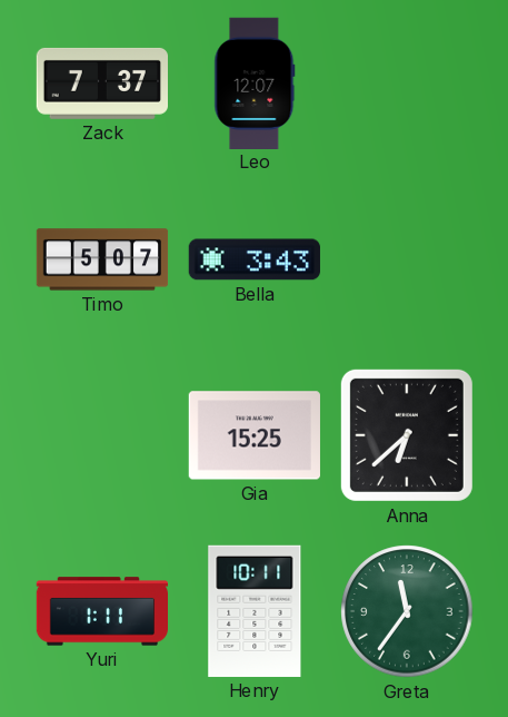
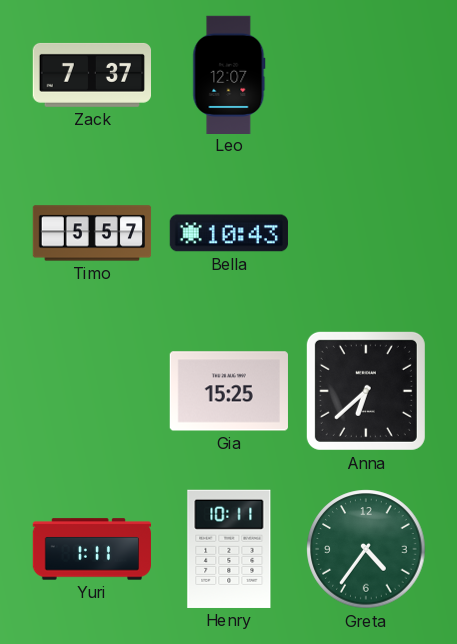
Timo: 5:07 -> 5:57
Bella: 3:43 -> 10:43
Greta: 11:36 -> 4:36
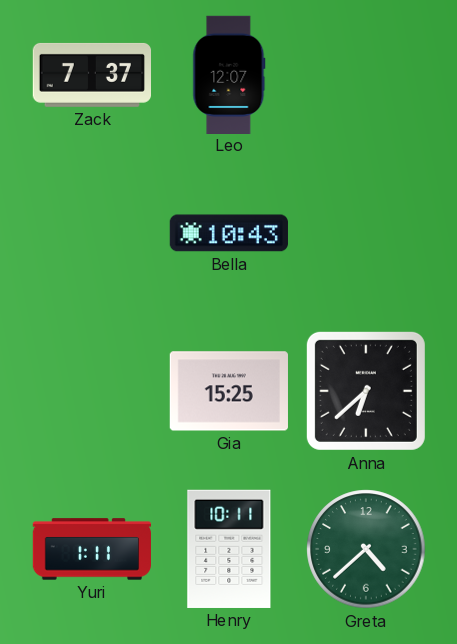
Timo: 5:57 -> none
Greta: 4:36 -> 4:38
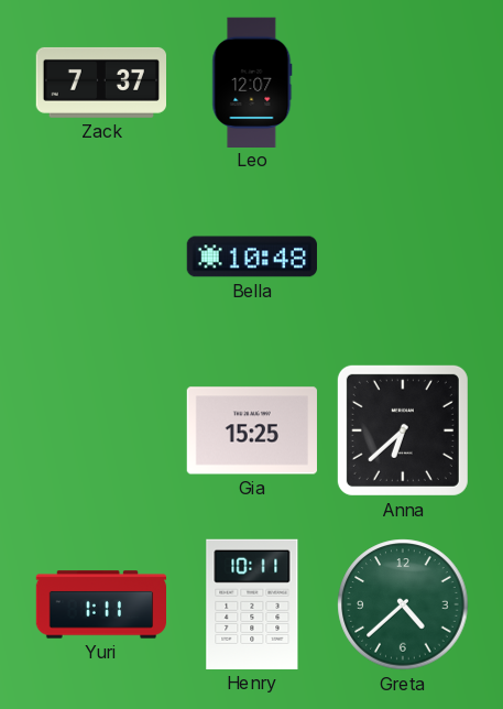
Bella: 10:43 -> 10:48
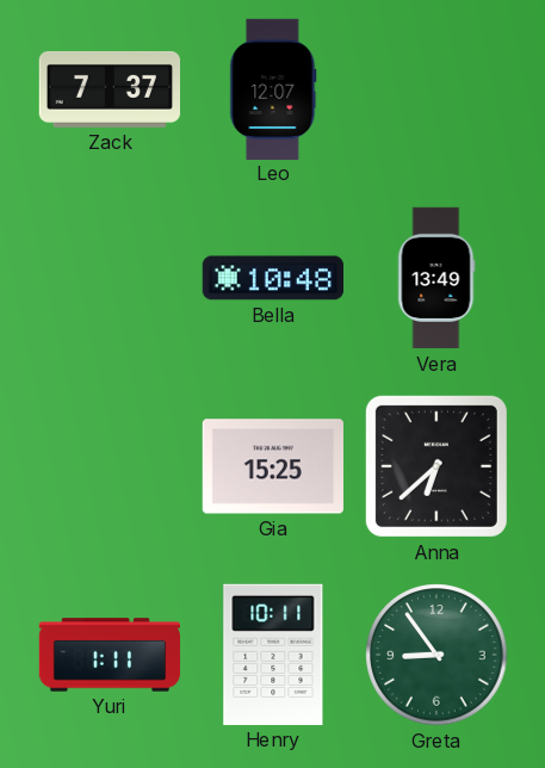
Vera: none -> 13:49
Greta: 4:38 -> 8:54
